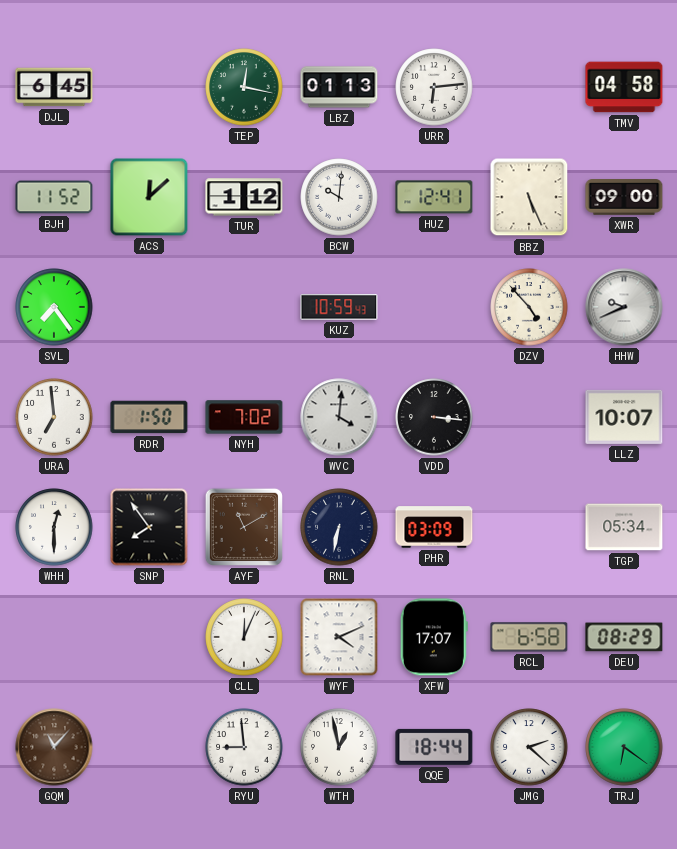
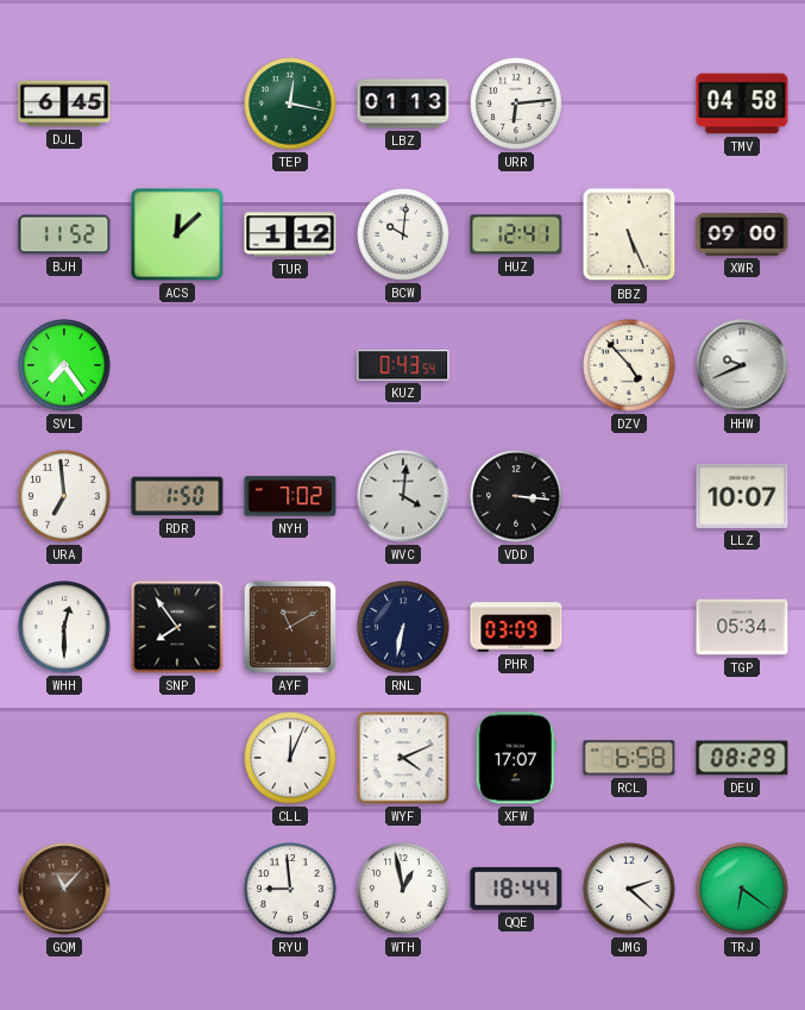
KUZ: 10:59 -> 0:43
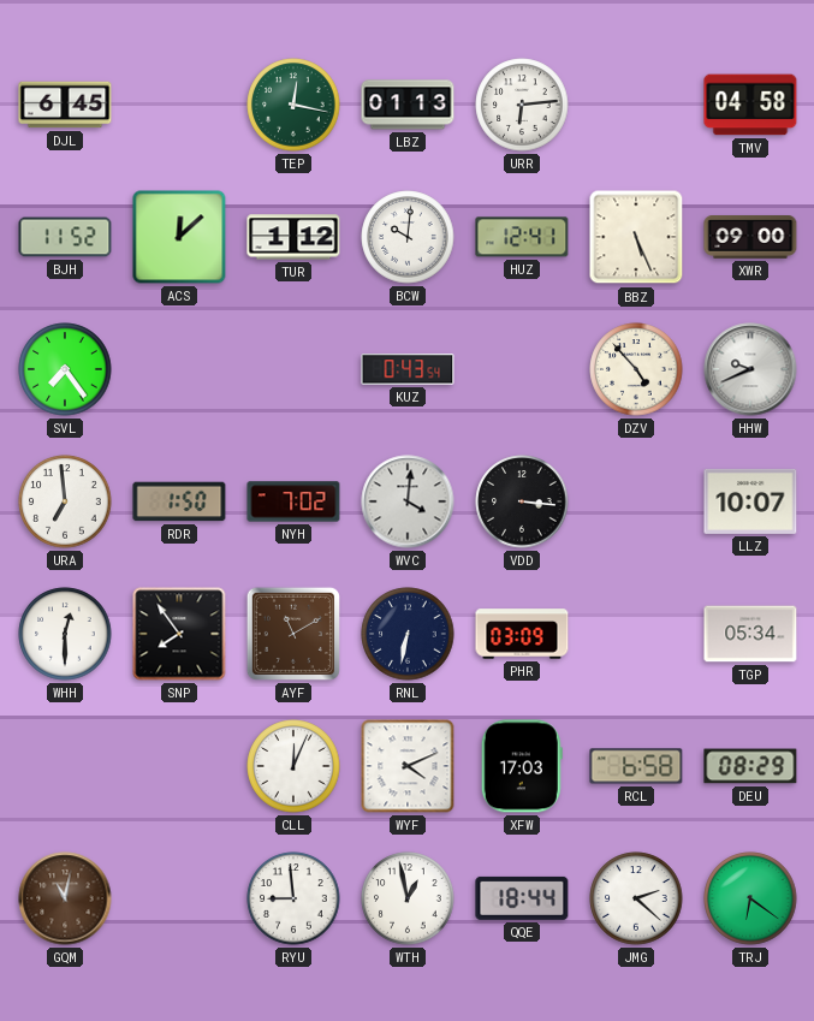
XFW: 17:07 -> 17:03
GQM: 11:07 -> 11:02
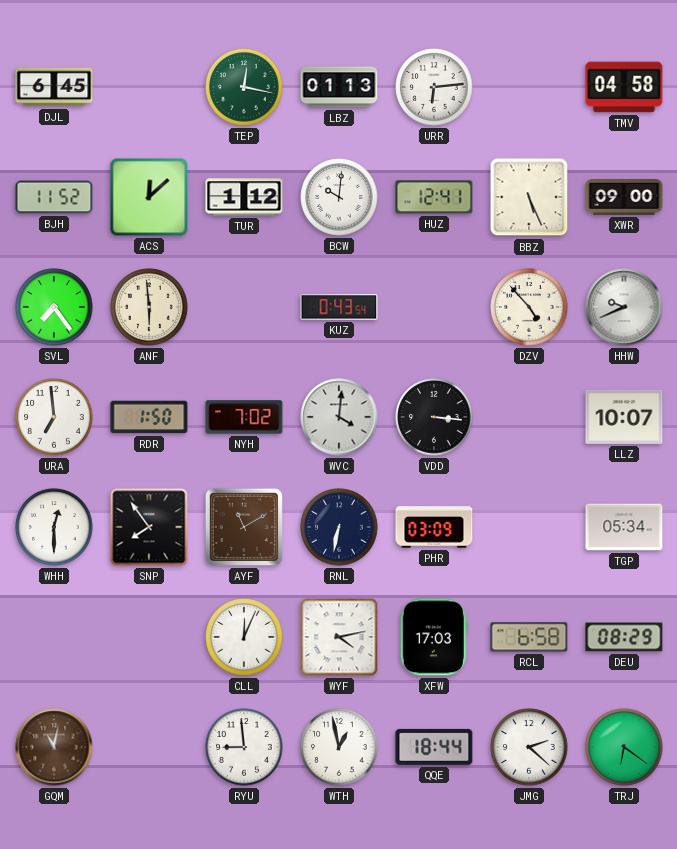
ANF: none -> 5:59
WYF: 4:11 -> 4:13
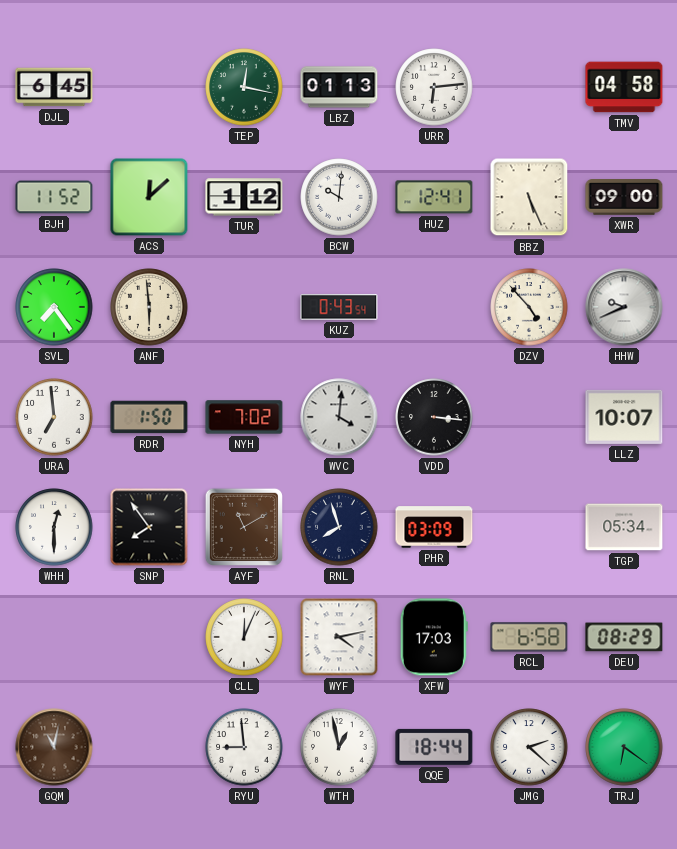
RNL: 6:32 -> 7:57
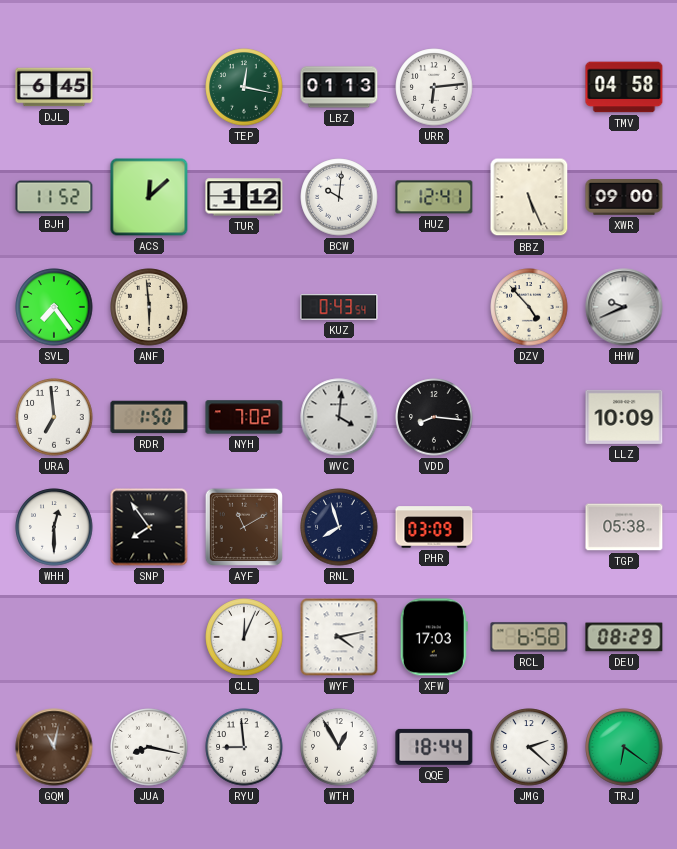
VDD: 3:16 -> 8:16
LLZ: 10:07 -> 10:09
TGP: 05:34 -> 05:38
JUA: none -> 8:17
WTH: 12:58 -> 12:55
